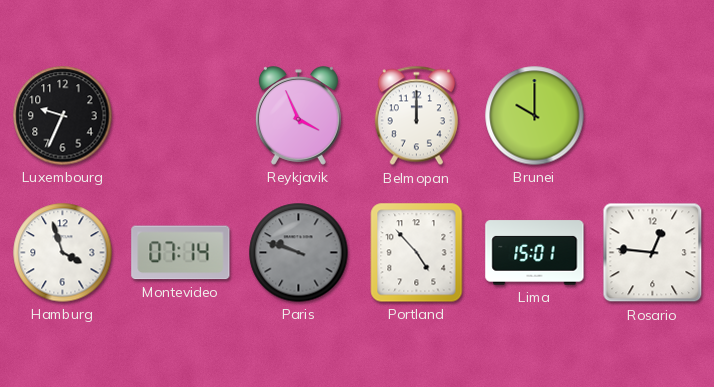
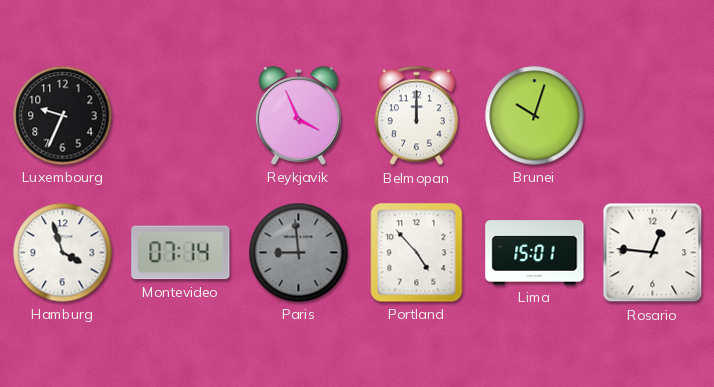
Brunei: 10:00 -> 10:03
Paris: 9:48 -> 8:59
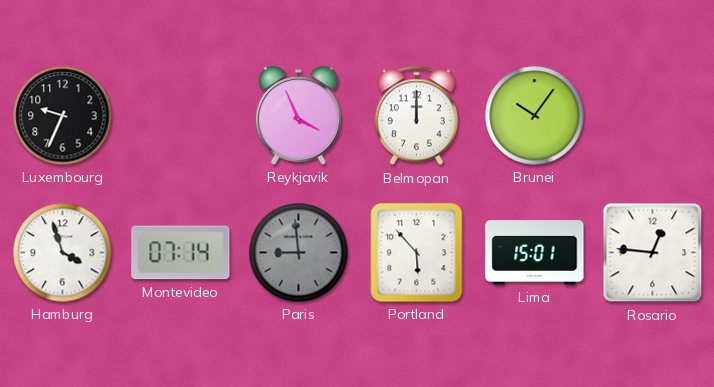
Brunei: 10:03 -> 10:06
Portland: 4:53 -> 5:53
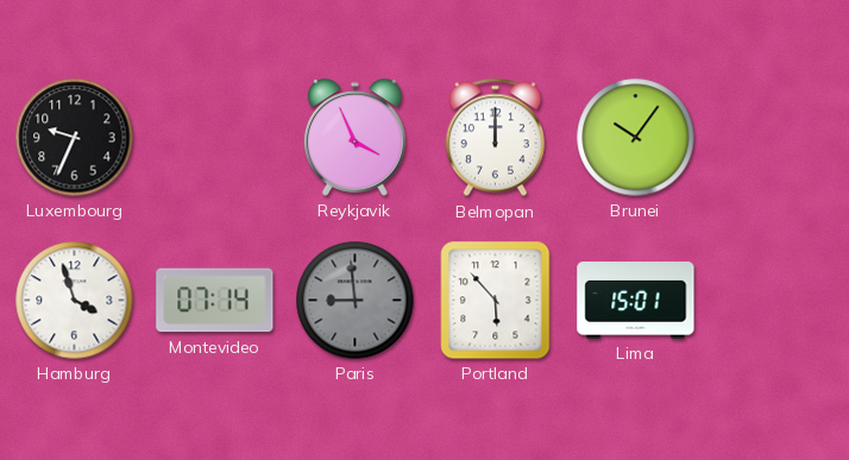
Rosario: 12:46 -> none
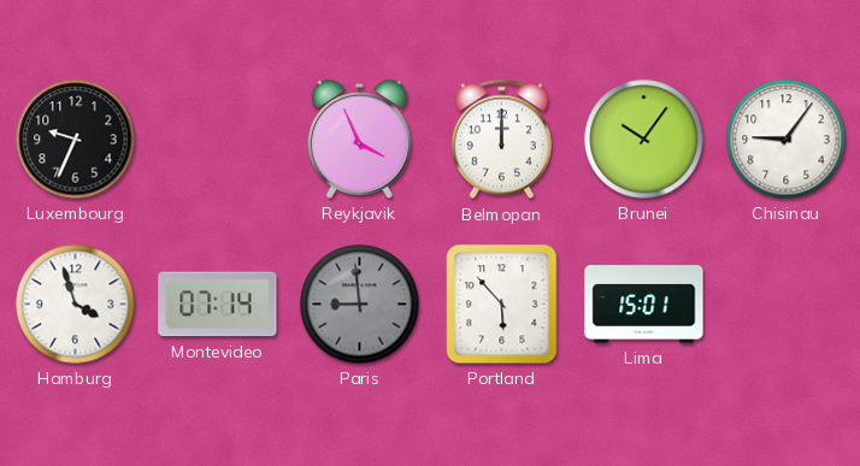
Chisinau: none -> 9:06
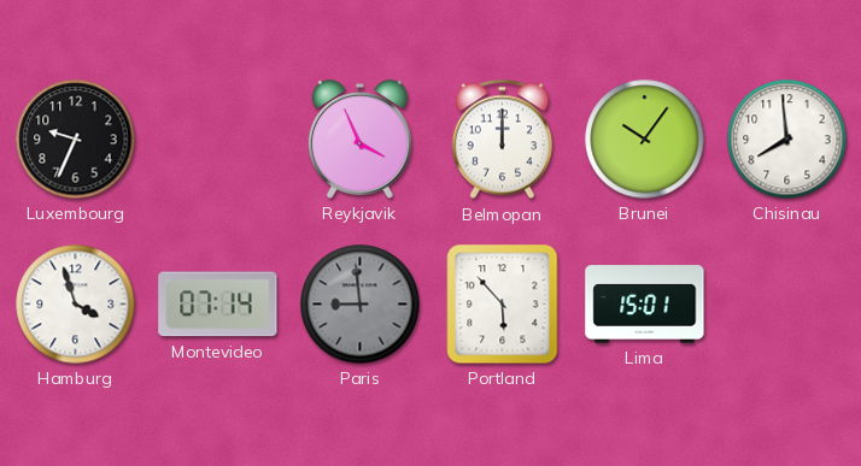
Chisinau: 9:06 -> 7:59
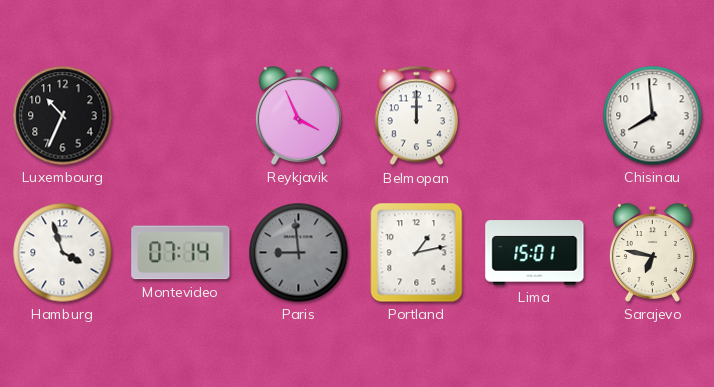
Luxembourg: 9:34 -> 10:34
Brunei: 10:06 -> none
Portland: 5:53 -> 1:13
Sarajevo: none -> 6:47
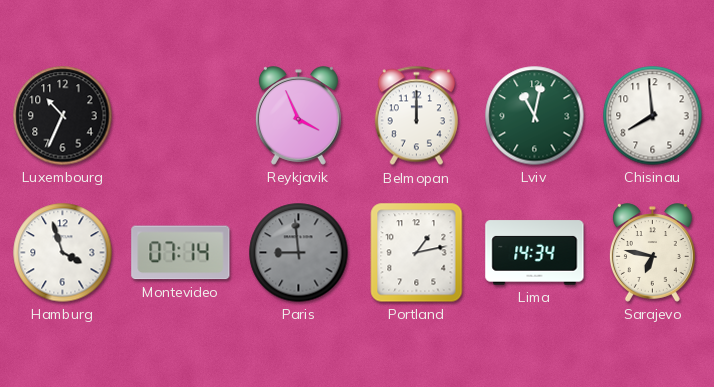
Lviv: none -> 11:02
Lima: 15:01 -> 14:34
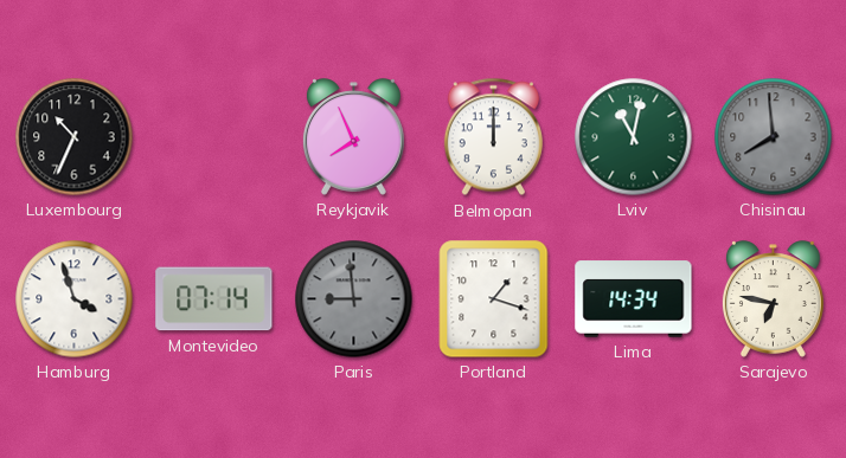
Reykjavik: 3:56 -> 7:56
Chisinau dial: white -> grey
Portland: 1:13 -> 1:18
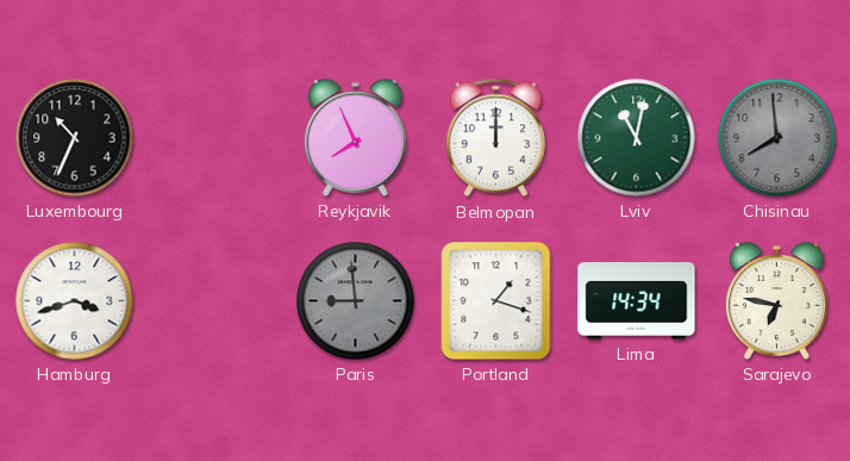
Hamburg: 3:57 -> 3:42
Montevideo: 07:14 -> none
